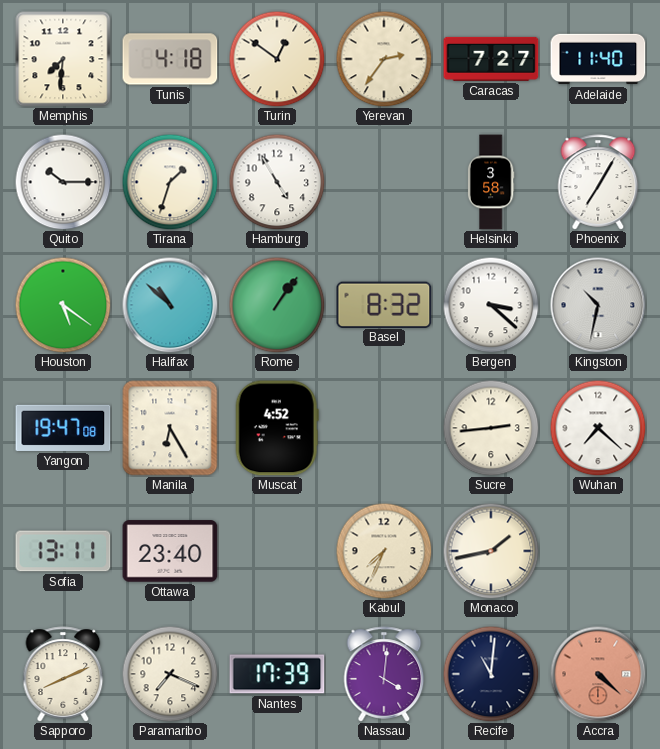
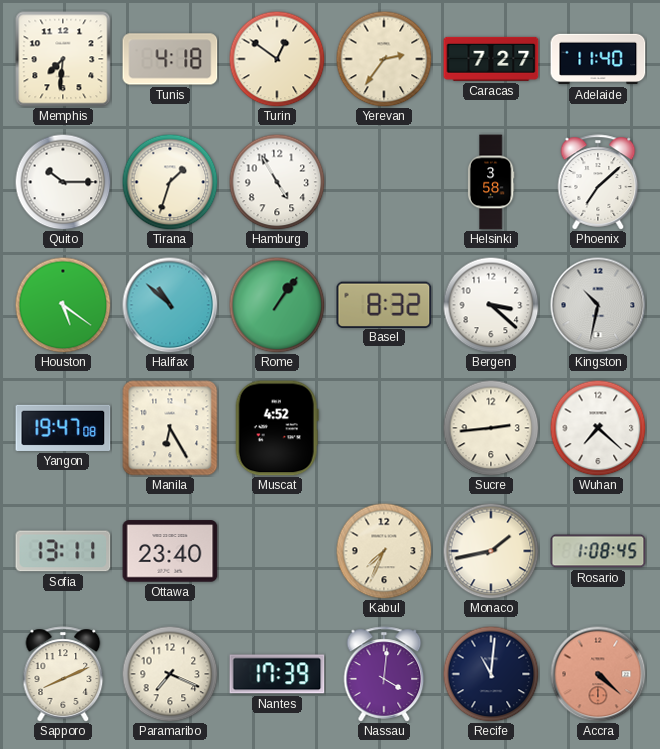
Phoenix: 7:05 -> 7:08
Rosario: none -> 1:08
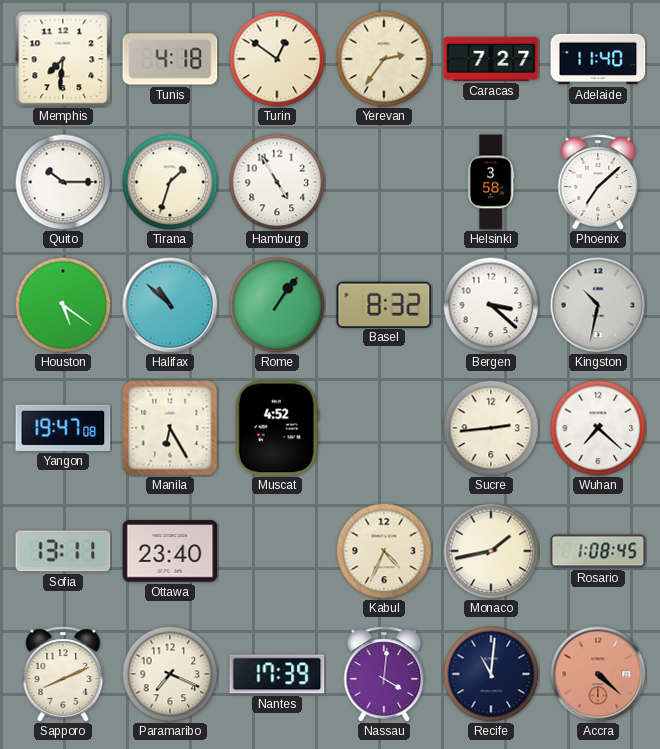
Kabul: 7:34 -> 4:34
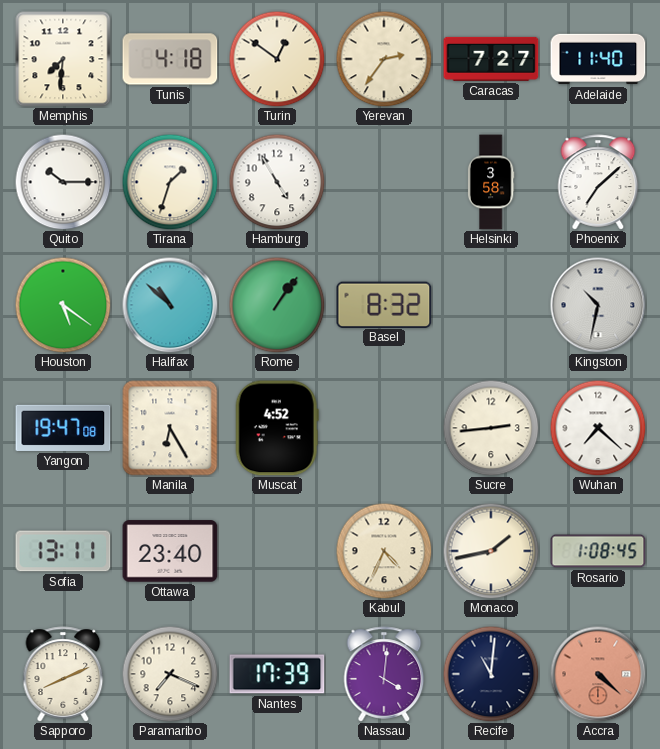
Bergen: 3:22 -> none
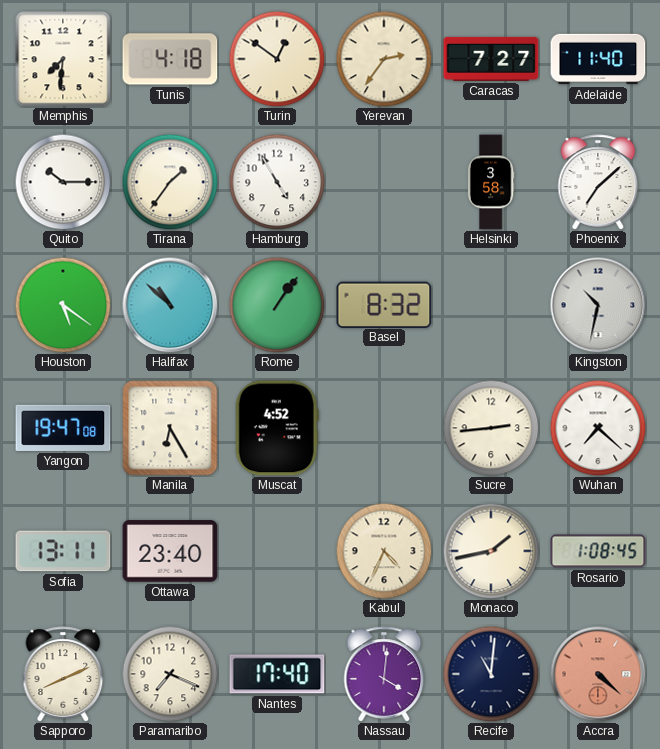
Tirana: 1:33 -> 1:36
Nantes: 17:39 -> 17:40
